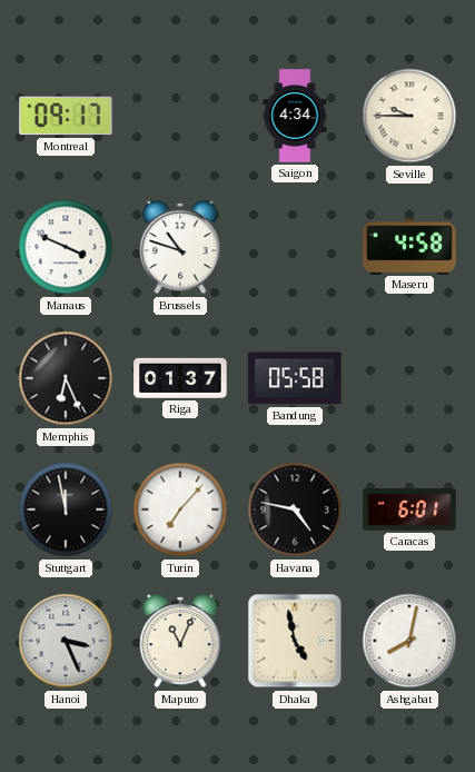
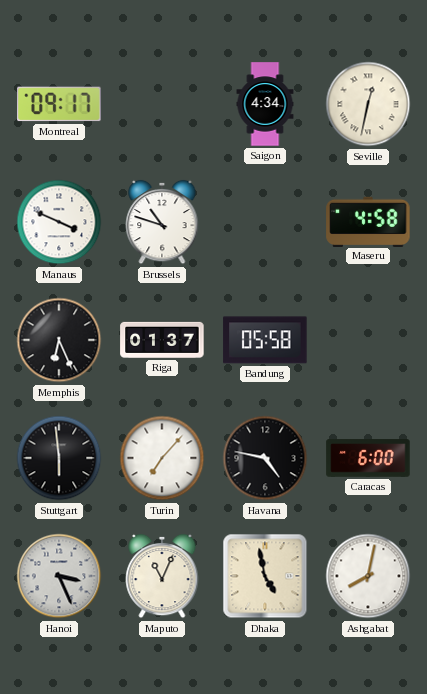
Seville: 9:45 -> 12:32
Stuttgart: 11:58 -> 5:59
Caracas: 6:01 -> 6:00
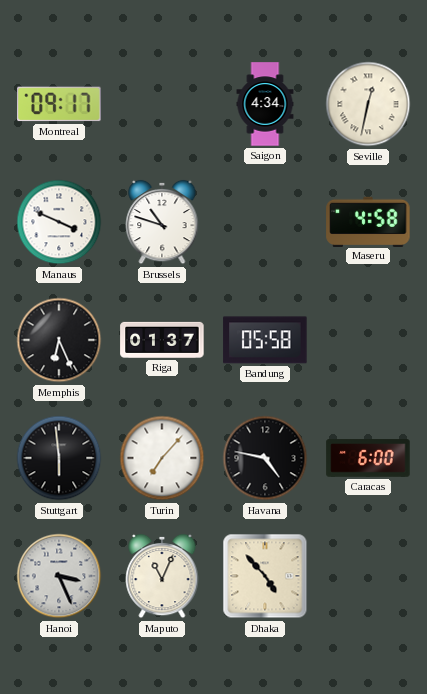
Dhaka: 4:58 -> 4:53
Ashgabat: 8:02 -> none
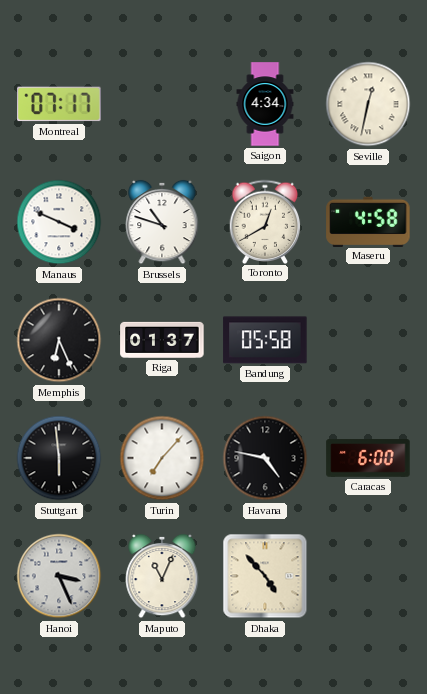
Montreal: 09:17 -> 07:17
Toronto: none -> 12:40
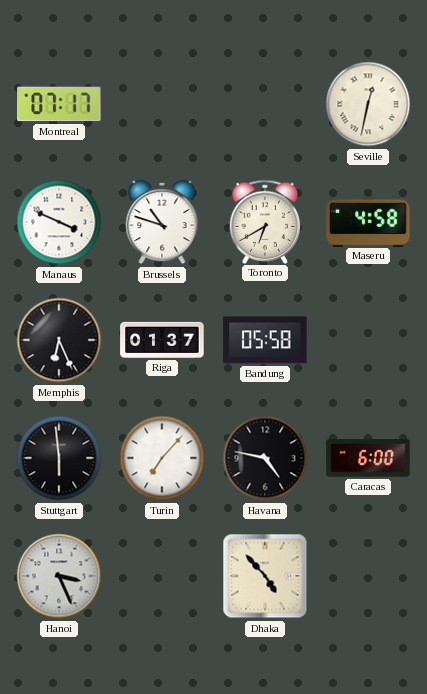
Saigon: 4:34 -> none
Toronto: 12:40 -> 6:40
Maputo: 11:04 -> none
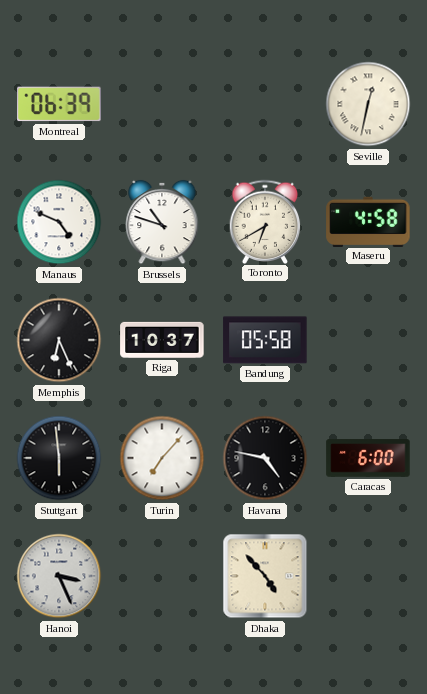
Montreal: 07:17 -> 06:39
Manaus: 3:49 -> 4:49
Riga: 01:37 -> 10:37
